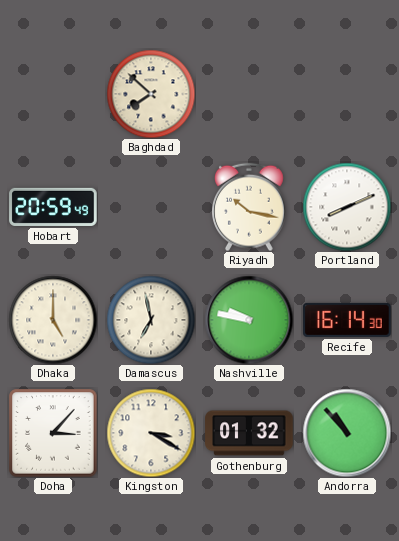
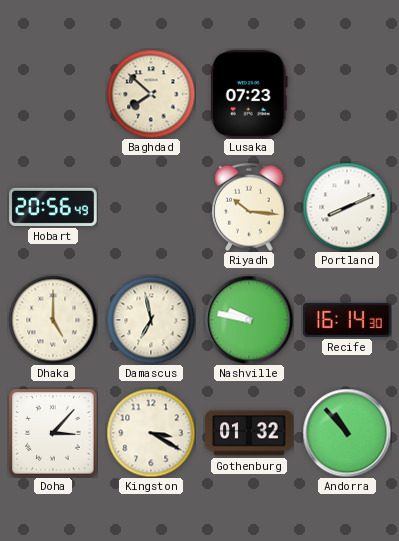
Lusaka: none -> 07:23
Hobart: 20:59 -> 20:56
Riyadh: 10:17 -> 10:16
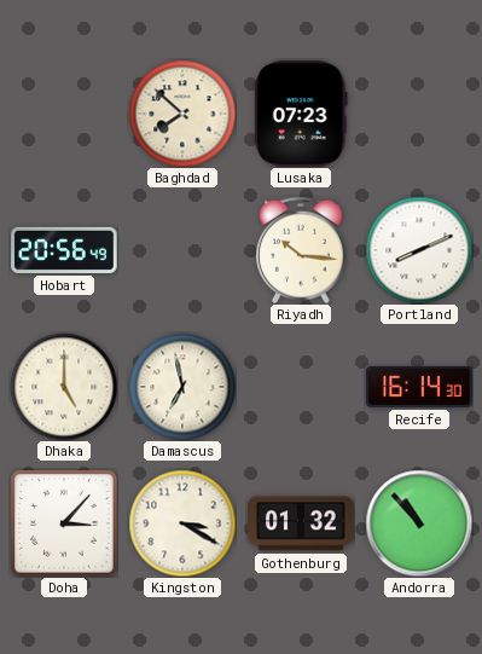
Nashville: 9:47 -> none
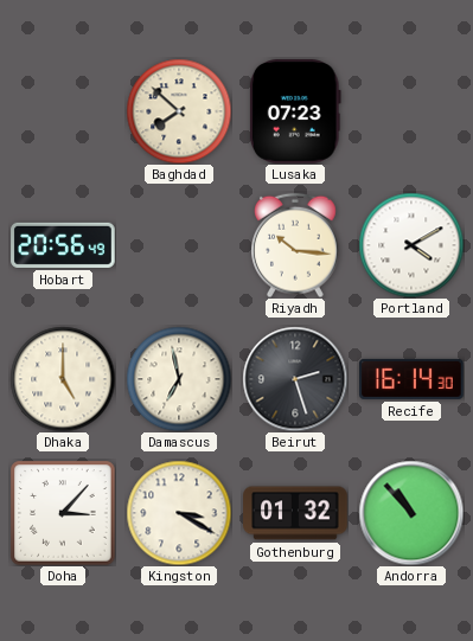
Portland: 8:11 -> 4:10
Beirut: none -> 2:27
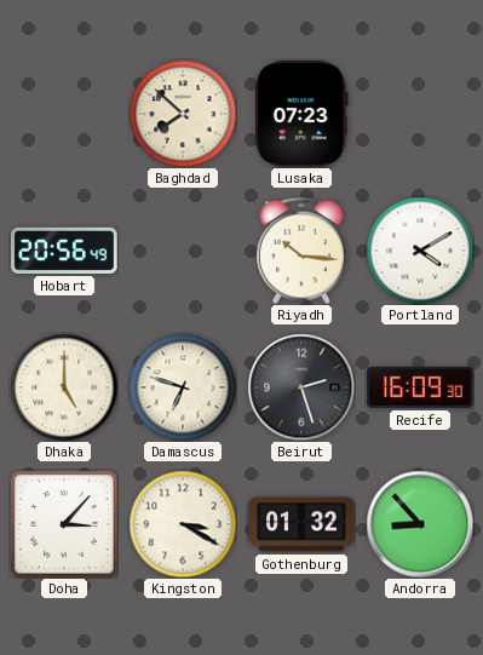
Damascus: 6:58 -> 6:48
Recife: 16:14 -> 16:09
Andorra: 10:53 -> 8:53
